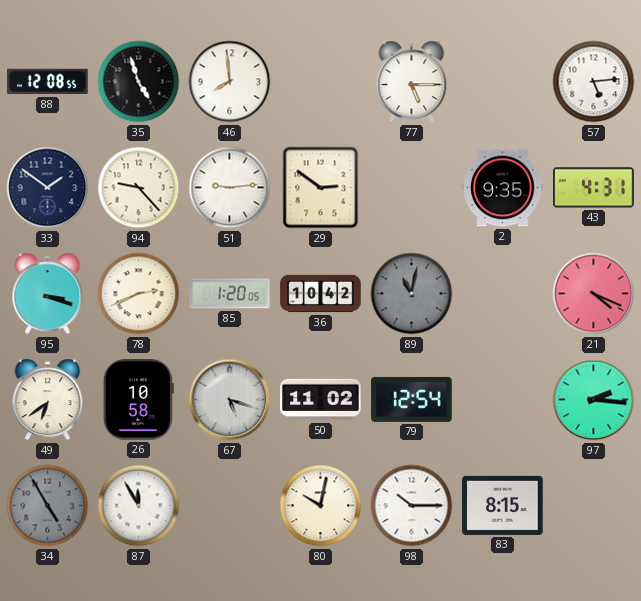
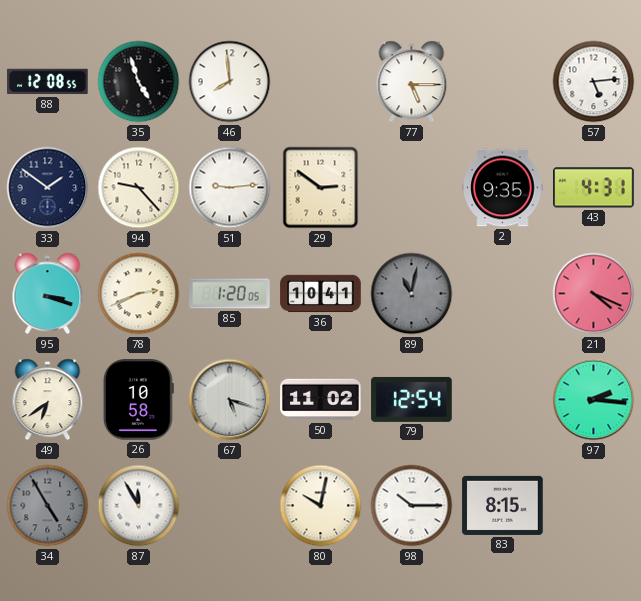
36: 10:42 -> 10:41
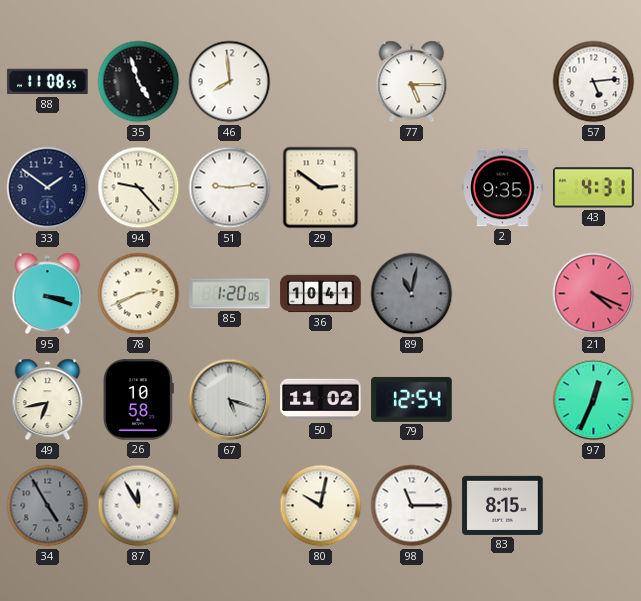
88: 12:08 -> 11:08
49: 6:39 -> 6:43
97: 2:16 -> 12:34
98: 10:15 -> 11:15
